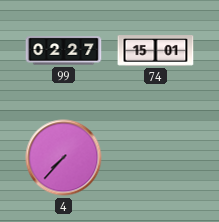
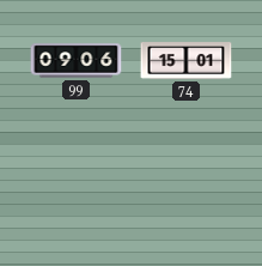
99: 02:27 -> 09:06
4: 7:37 -> none
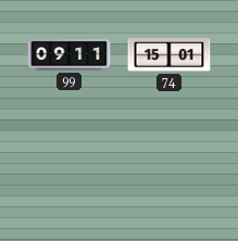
99: 09:06 -> 09:11
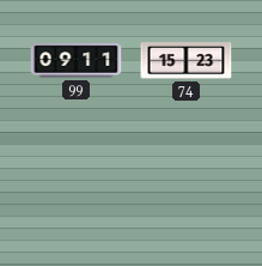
74: 15:01 -> 15:23
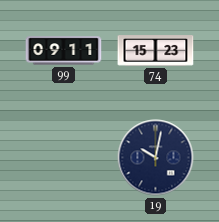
19: none -> 10:02
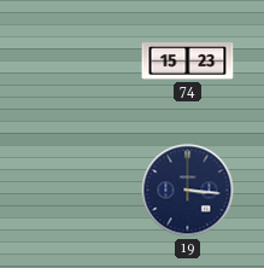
99: 09:11 -> none
19: 10:02 -> 3:16
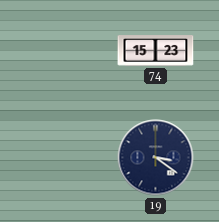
19: 3:16 -> 3:21
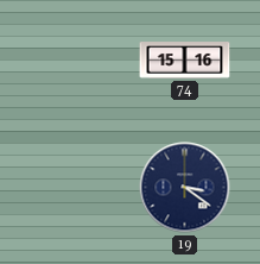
74: 15:23 -> 15:16
